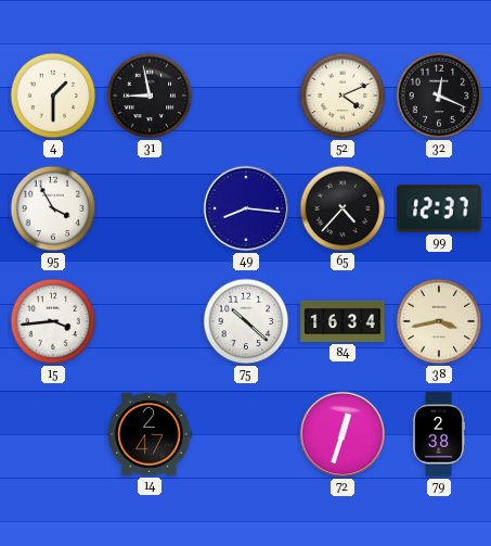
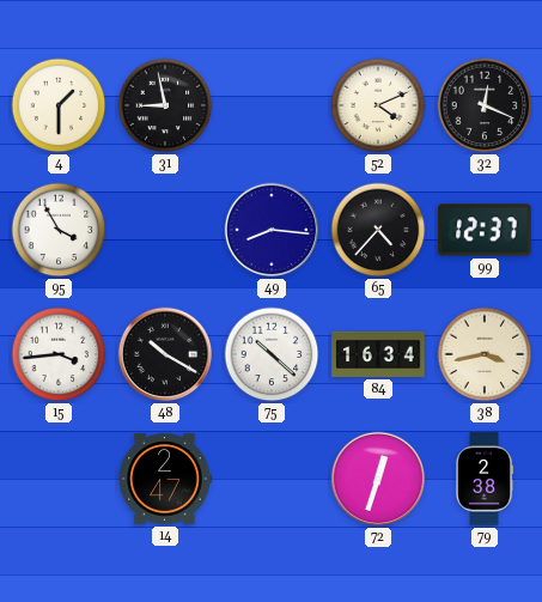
48: none -> 10:20
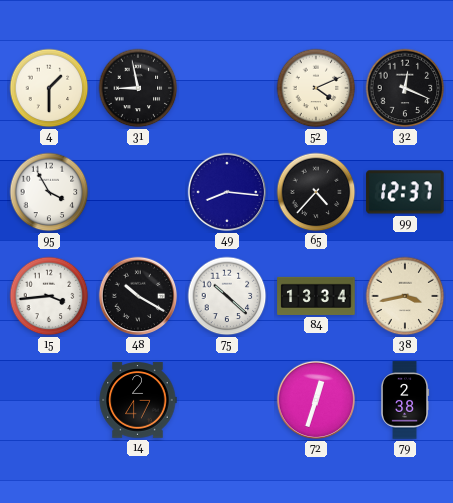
84: 16:34 -> 13:34
